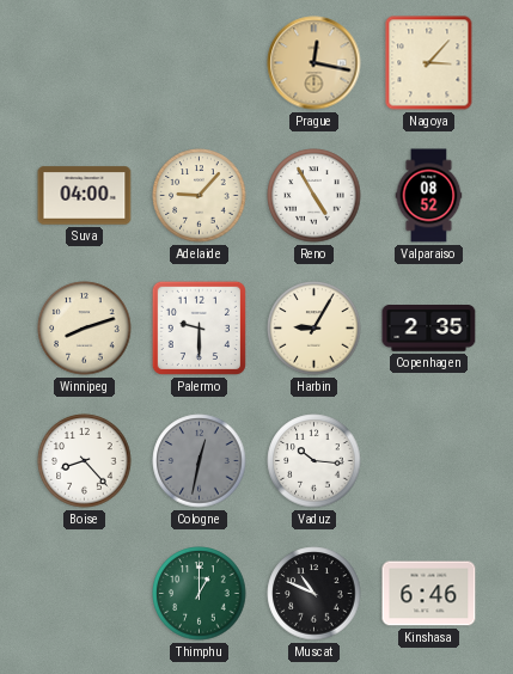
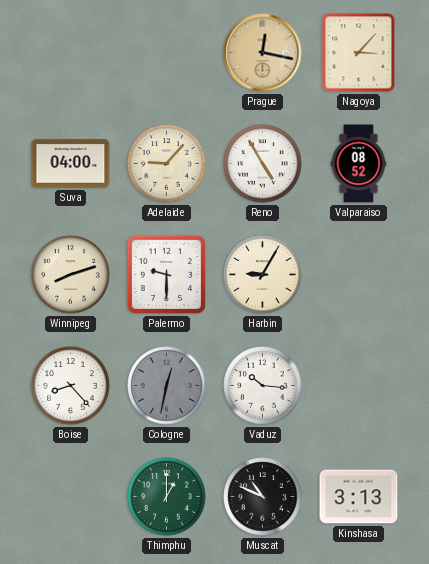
Copenhagen: 2:35 -> none
Kinshasa: 6:46 -> 3:13
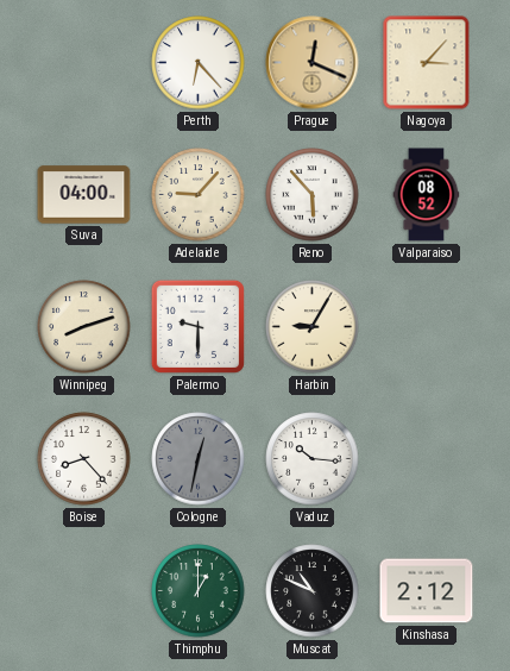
Perth: none -> 6:23
Prague: 12:17 -> 12:19
Reno: 4:55 -> 5:53
Kinshasa: 3:13 -> 2:12
